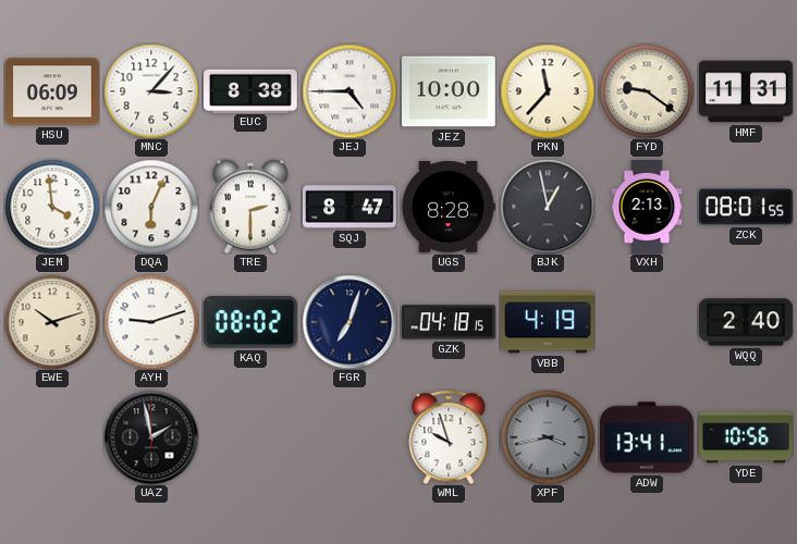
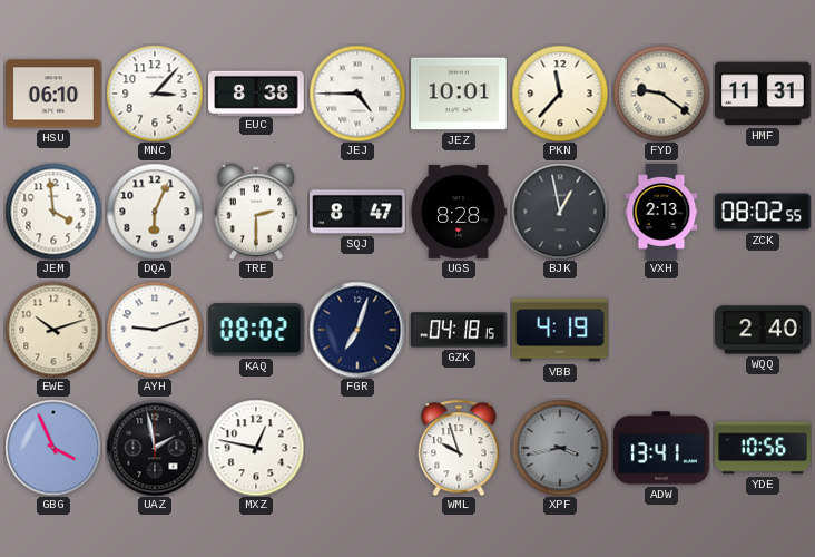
HSU: 06:09 -> 06:10
JEZ: 10:00 -> 10:01
ZCK: 08:01 -> 08:02
GBG: none -> 3:56
MXZ: none -> 12:47
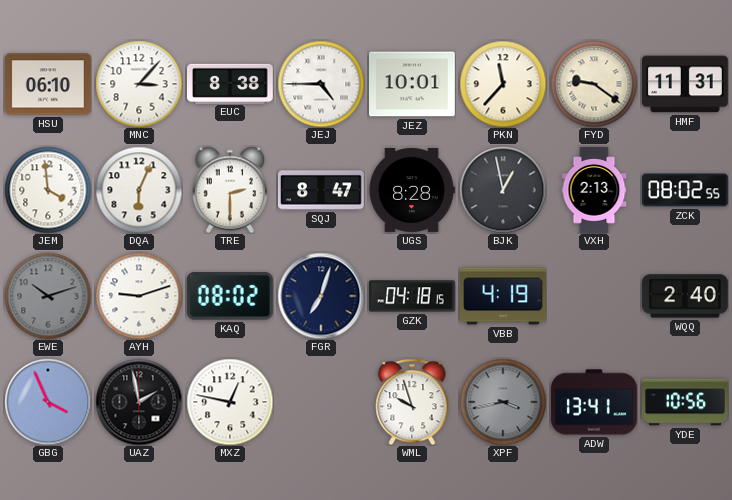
EWE dial: cream -> grey
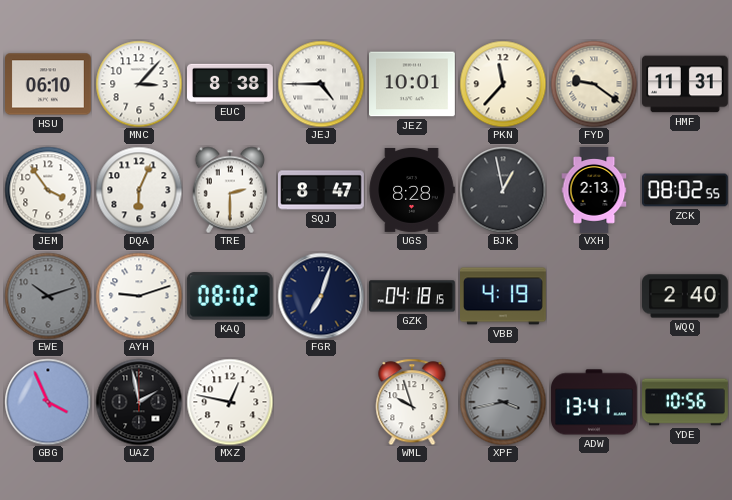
JEM: 3:59 -> 3:54
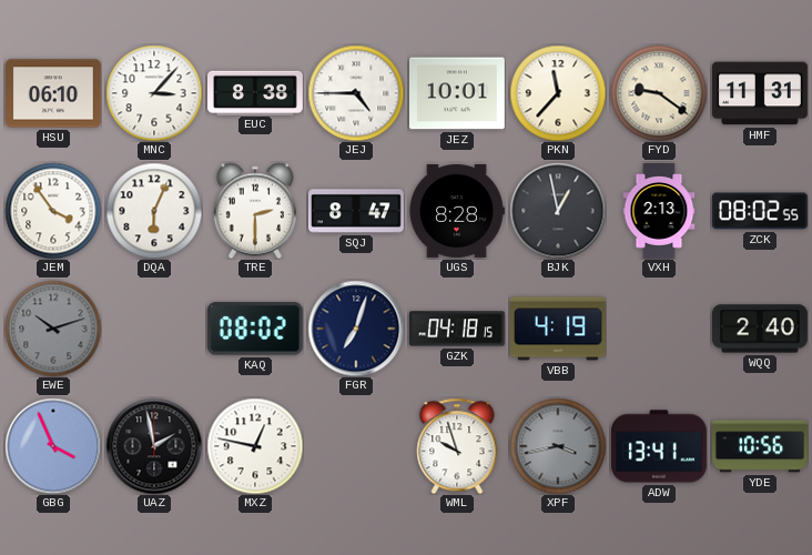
AYH: 9:12 -> none
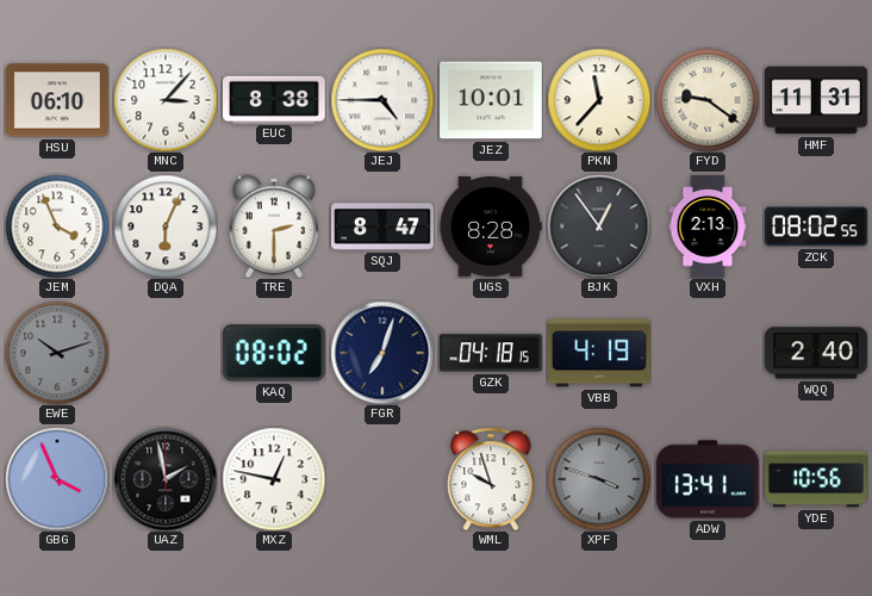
JEM: 3:54 -> 3:56
BJK: 12:58 -> 12:54
XPF: 3:43 -> 3:48
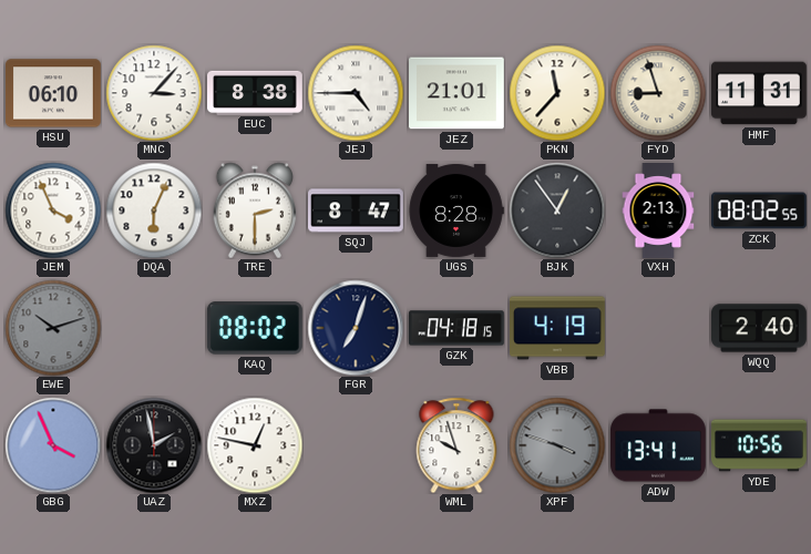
JEZ: 10:01 -> 21:01
FYD: 9:21 -> 8:57
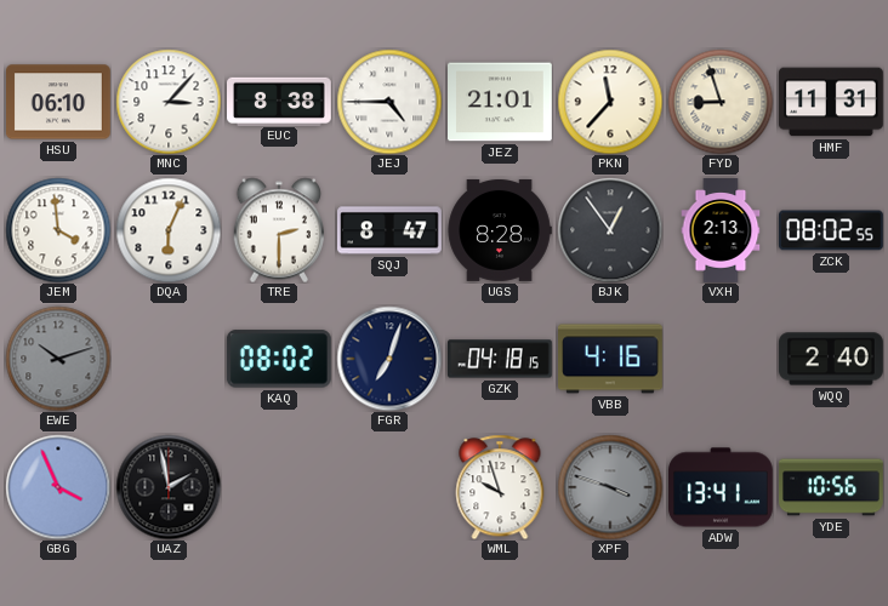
JEM: 3:56 -> 3:59
VBB: 4:19 -> 4:16
MXZ: 12:47 -> none
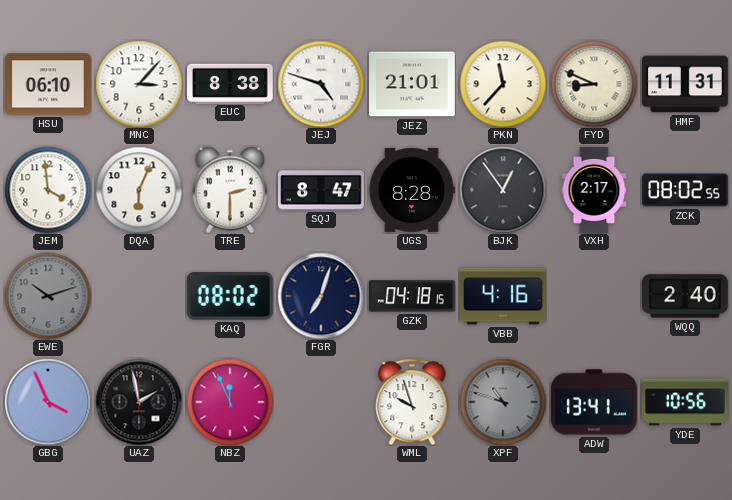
JEJ: 4:45 -> 4:48
FYD: 8:57 -> 8:49
VXH: 2:13 -> 2:17
NBZ: none -> 11:56
XPF: 3:48 -> 10:48
